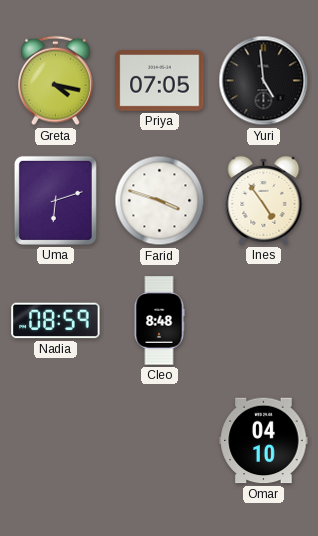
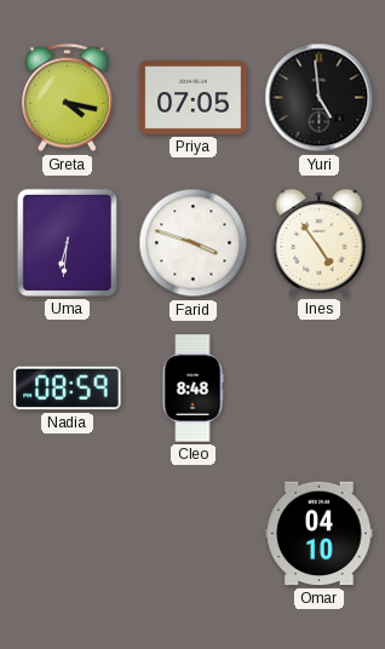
Uma: 6:12 -> 6:31
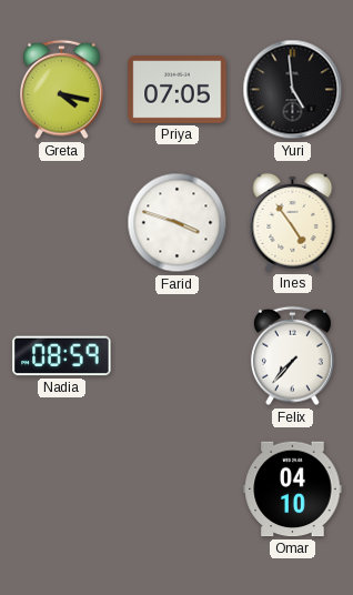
Uma: 6:31 -> none
Cleo: 8:48 -> none
Felix: none -> 7:37
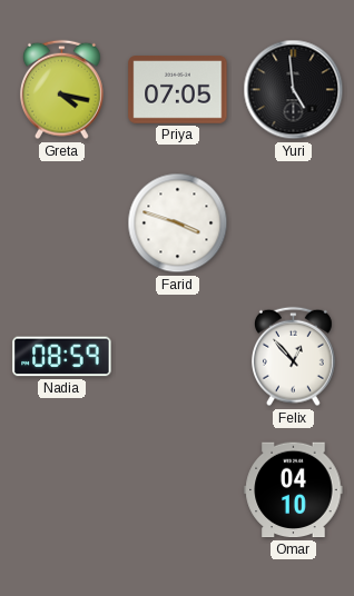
Ines: 4:54 -> none
Felix: 7:37 -> 12:53
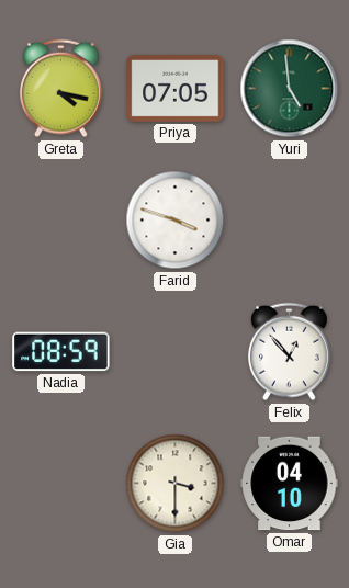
Yuri dial: black -> green
Gia: none -> 3:30
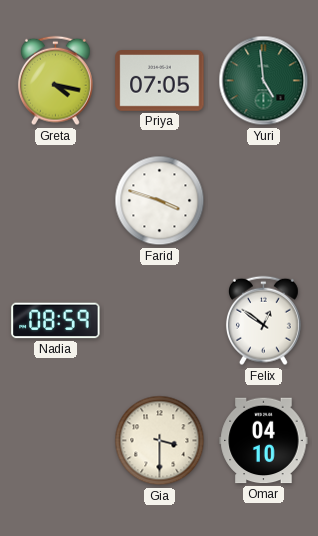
Felix: 12:53 -> 12:51
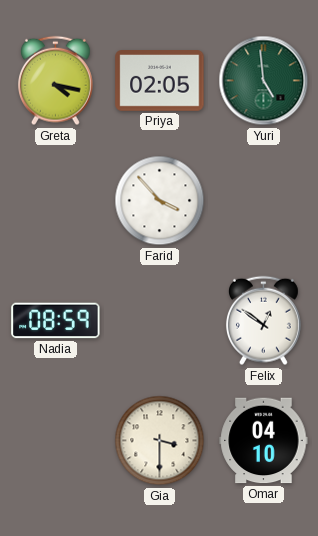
Priya: 07:05 -> 02:05
Farid: 3:48 -> 3:53
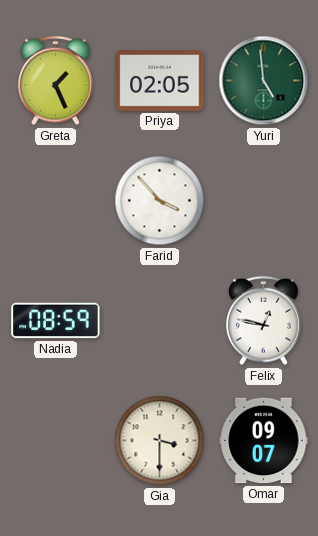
Greta: 4:17 -> 1:26
Felix: 12:51 -> 12:47
Omar: 04:10 -> 09:07
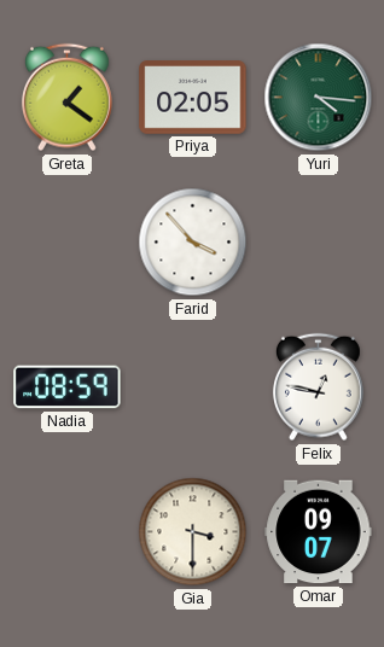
Greta: 1:26 -> 1:21
Yuri: 4:59 -> 4:16
